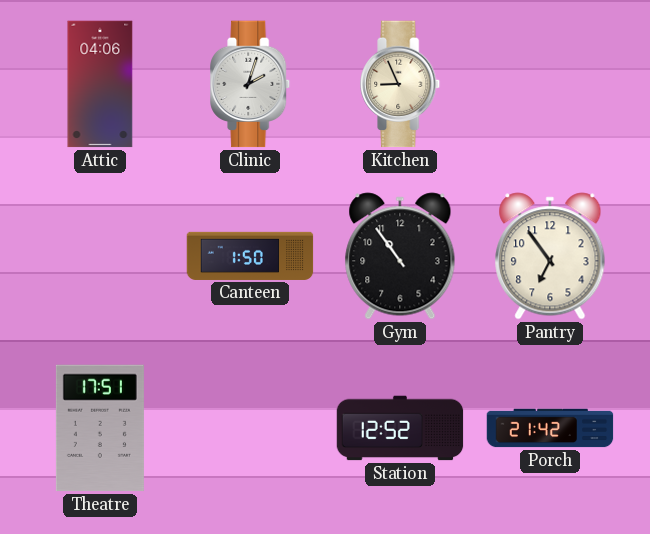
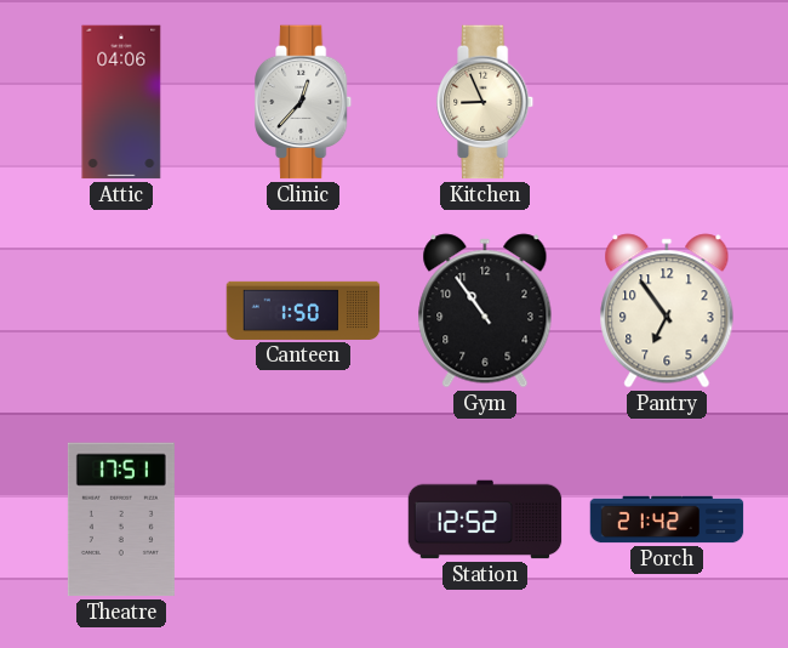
Clinic: 2:03 -> 12:37
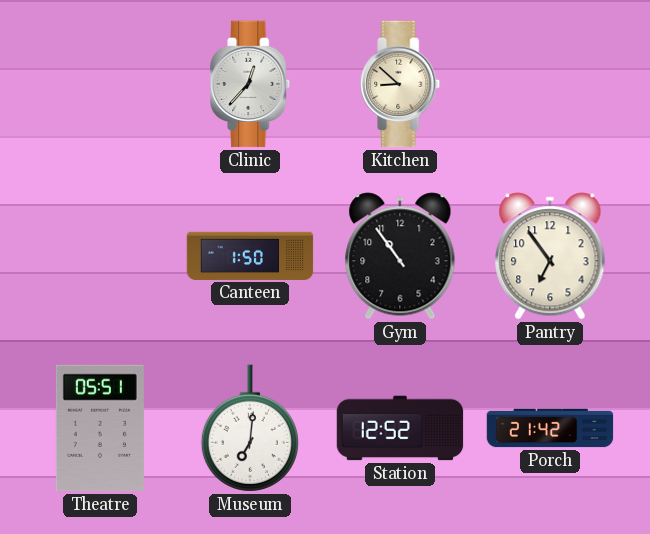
Attic: 04:06 -> none
Kitchen: 8:56 -> 8:52
Theatre: 17:51 -> 05:51
Museum: none -> 7:01
